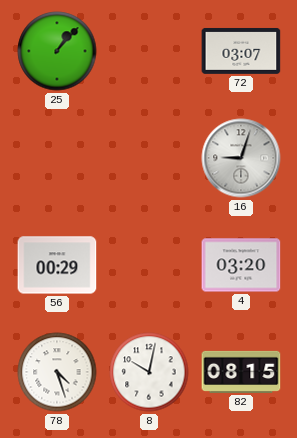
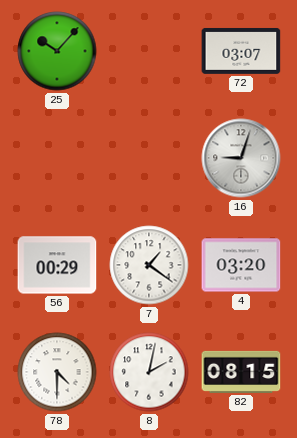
25: 1:07 -> 10:07
7: none -> 1:21
78: 4:27 -> 4:30
8: 10:02 -> 2:02
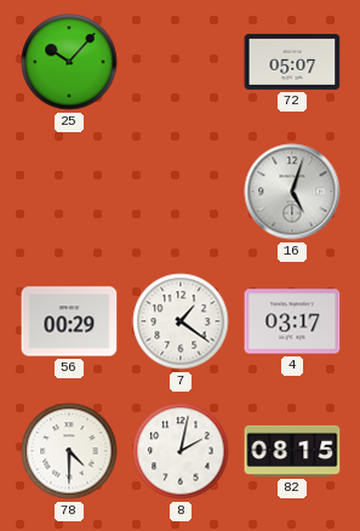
72: 03:07 -> 05:07
16: 9:03 -> 5:03
4: 03:20 -> 03:17
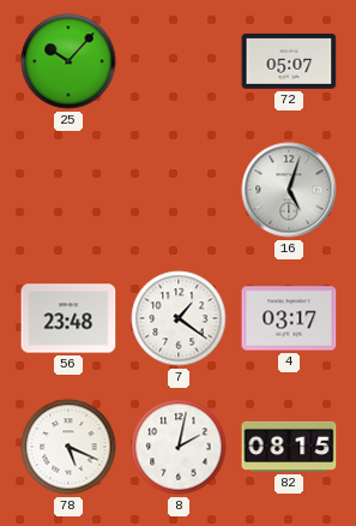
56: 00:29 -> 23:48
78: 4:30 -> 5:19
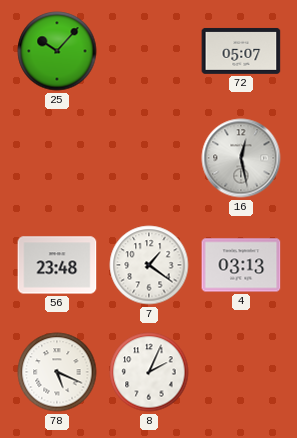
16: 5:03 -> 12:28
4: 03:17 -> 03:13
8: 2:02 -> 2:04
82: 08:15 -> none
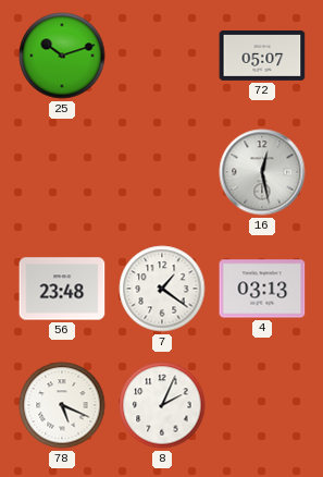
25: 10:07 -> 10:12
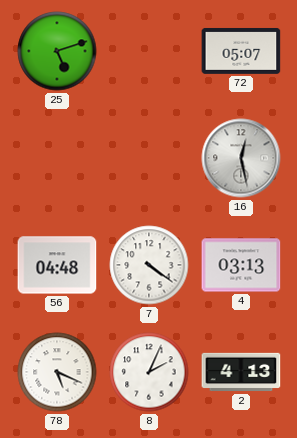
25: 10:12 -> 5:12
56: 23:48 -> 04:48
7: 1:21 -> 4:21
2: none -> 4:13
